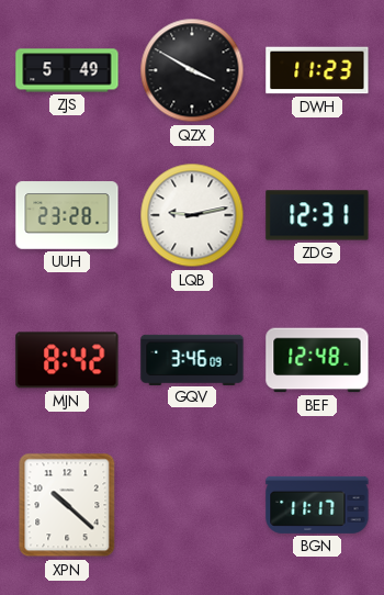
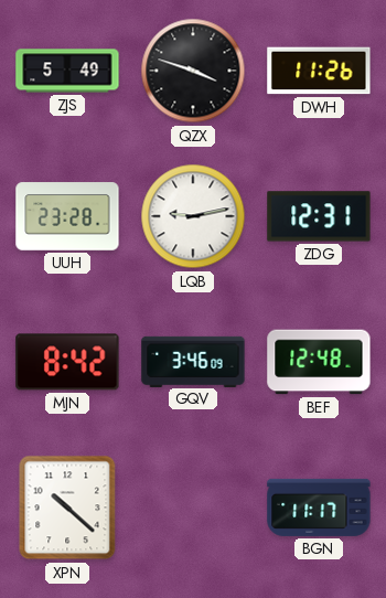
QZX: 3:50 -> 3:48
DWH: 11:23 -> 11:26
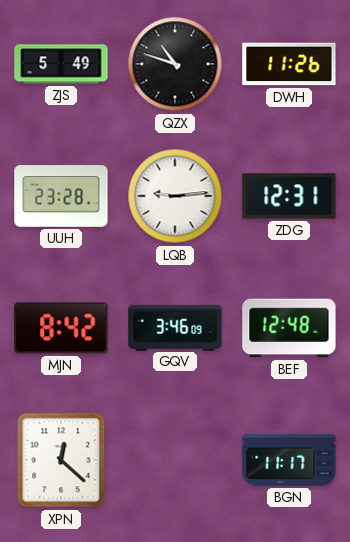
QZX: 3:48 -> 10:48
LQB: 9:13 -> 9:14
XPN: 10:22 -> 12:22
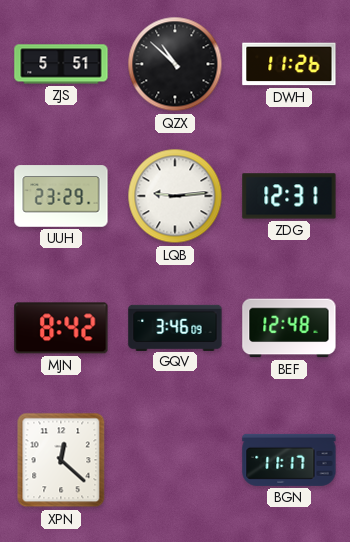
ZJS: 5:49 -> 5:51
QZX: 10:48 -> 10:52
UUH: 23:28 -> 23:29
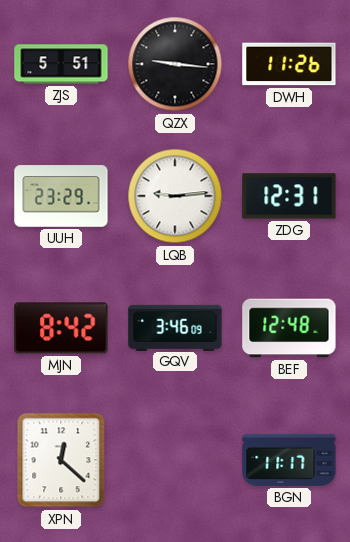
QZX: 10:52 -> 9:16
